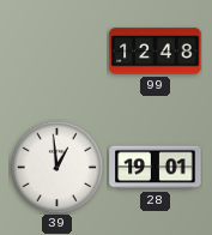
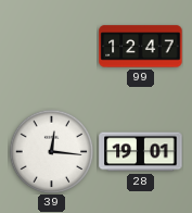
99: 12:48 -> 12:47
39: 12:59 -> 12:16
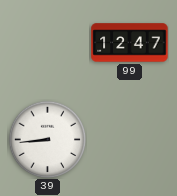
39: 12:16 -> 8:44
28: 19:01 -> none
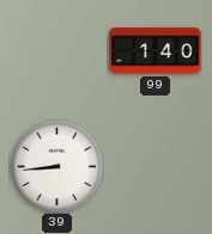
99: 12:47 -> 1:40
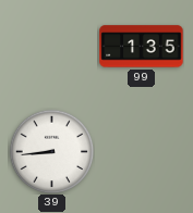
99: 1:40 -> 1:35
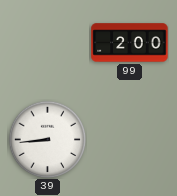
99: 1:35 -> 2:00
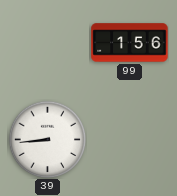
99: 2:00 -> 1:56
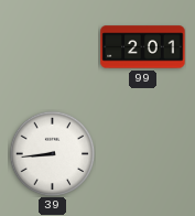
99: 1:56 -> 2:01
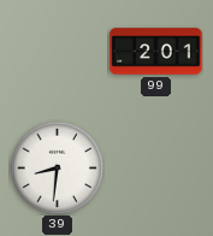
39: 8:44 -> 8:31
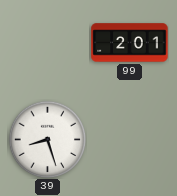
39: 8:31 -> 8:27
